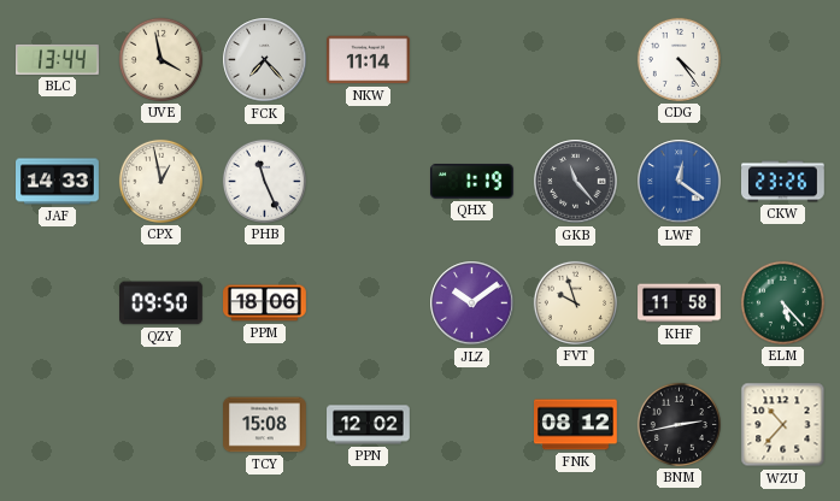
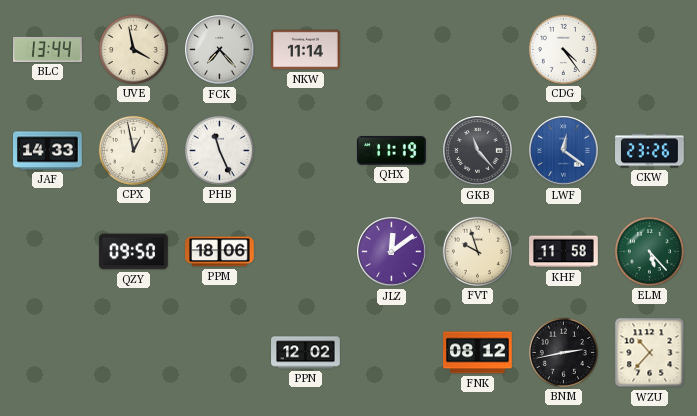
QHX: 1:19 -> 11:19
JLZ: 10:09 -> 12:09
TCY: 15:08 -> none
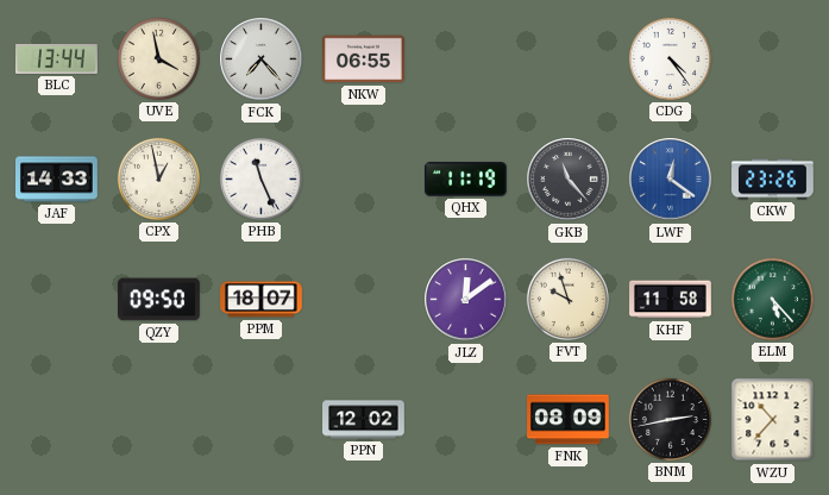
NKW: 11:14 -> 06:55
PPM: 18:06 -> 18:07
FNK: 08:12 -> 08:09
